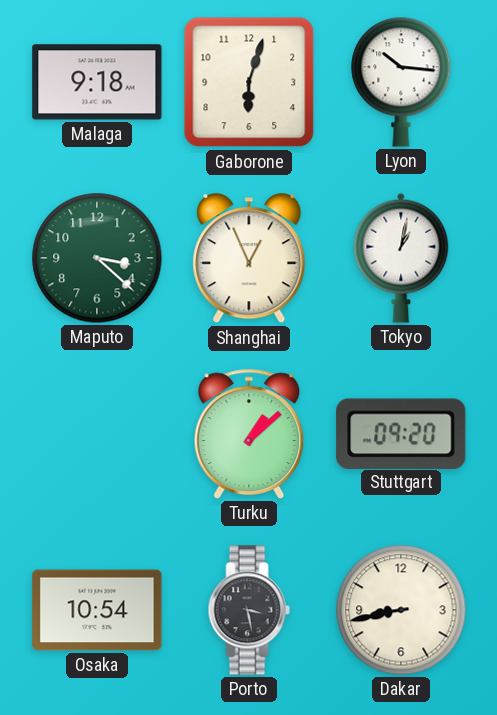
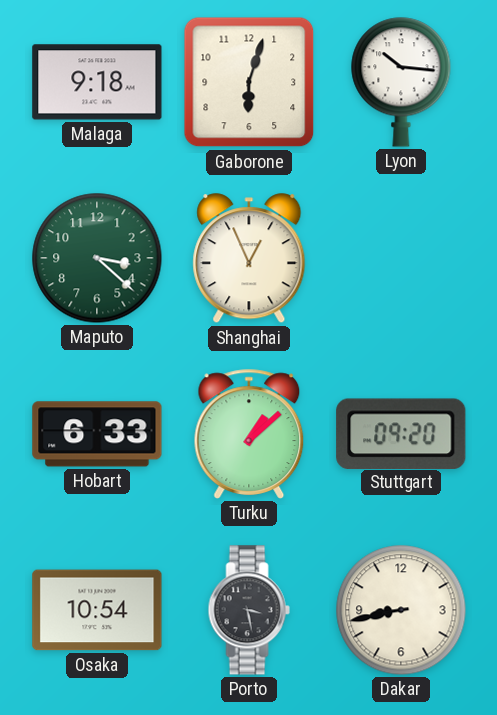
Tokyo: 1:02 -> none
Hobart: none -> 6:33
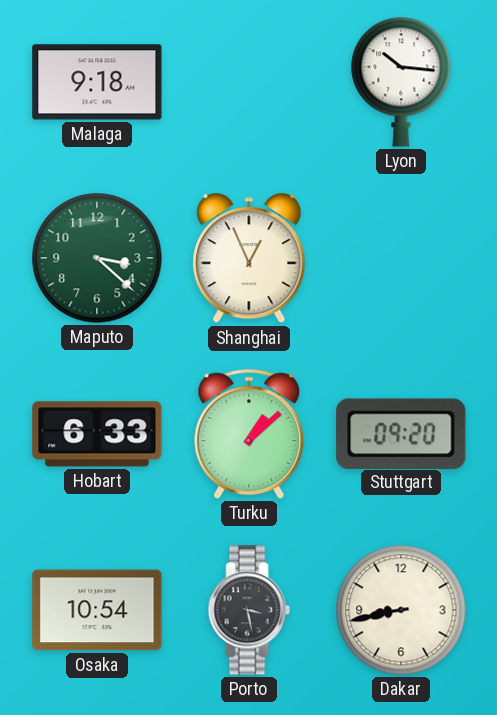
Gaborone: 6:03 -> none
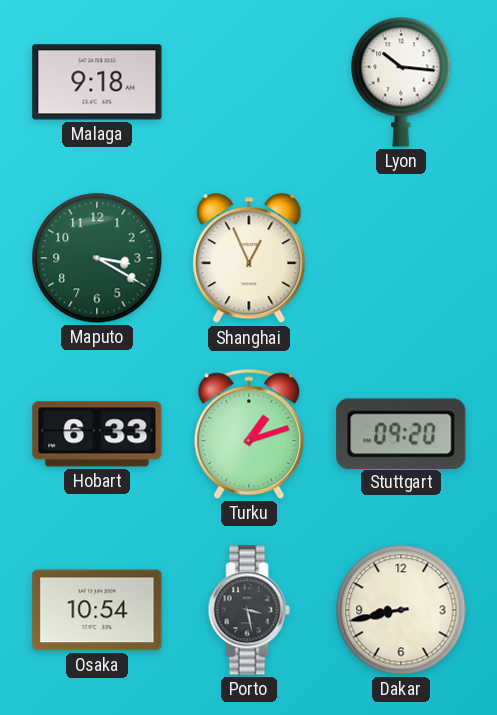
Maputo: 3:22 -> 3:20
Turku: 1:08 -> 1:12
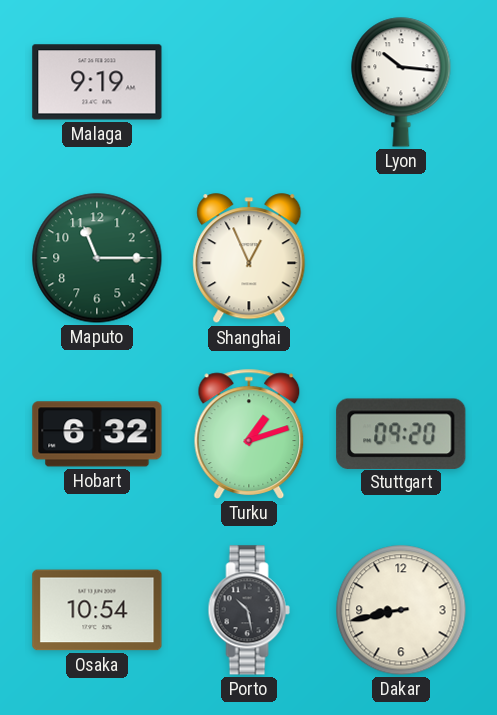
Malaga: 9:18 -> 9:19
Maputo: 3:20 -> 11:15
Hobart: 6:33 -> 6:32
Porto: 3:28 -> 10:28
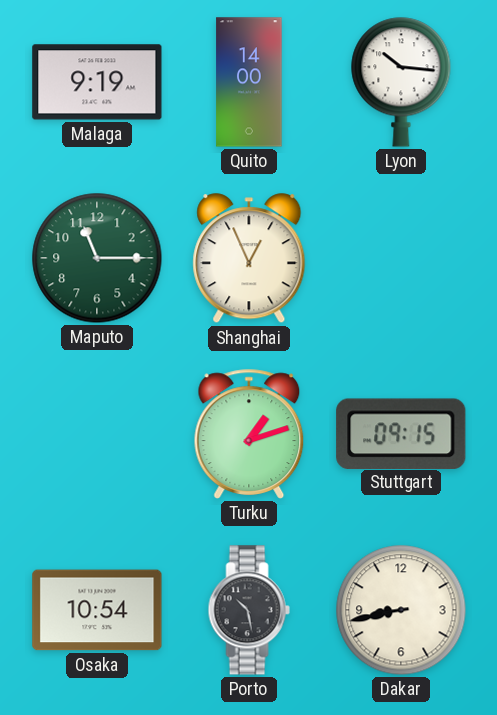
Quito: none -> 14:00
Hobart: 6:32 -> none
Stuttgart: 09:20 -> 09:15
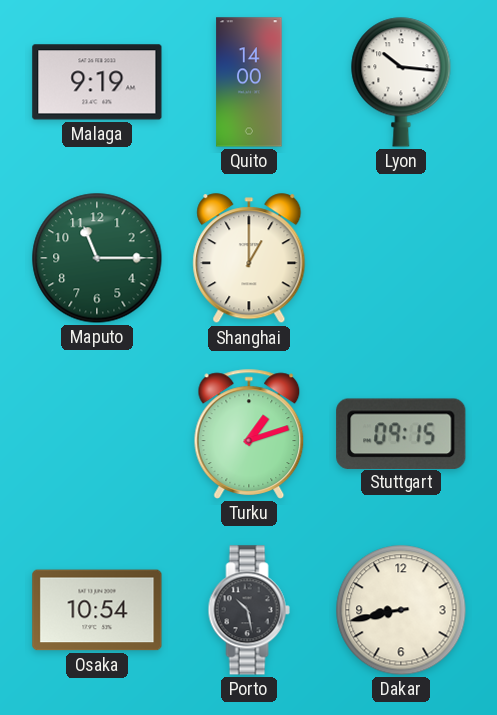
Shanghai: 12:56 -> 1:00
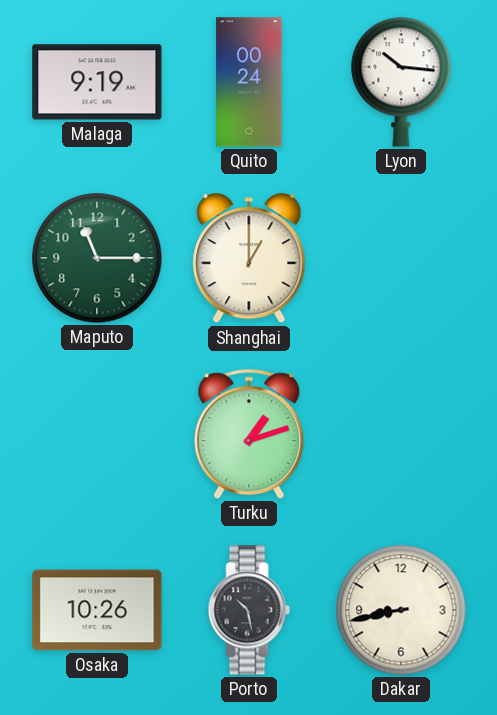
Quito: 14:00 -> 00:24
Stuttgart: 09:15 -> none
Osaka: 10:54 -> 10:26
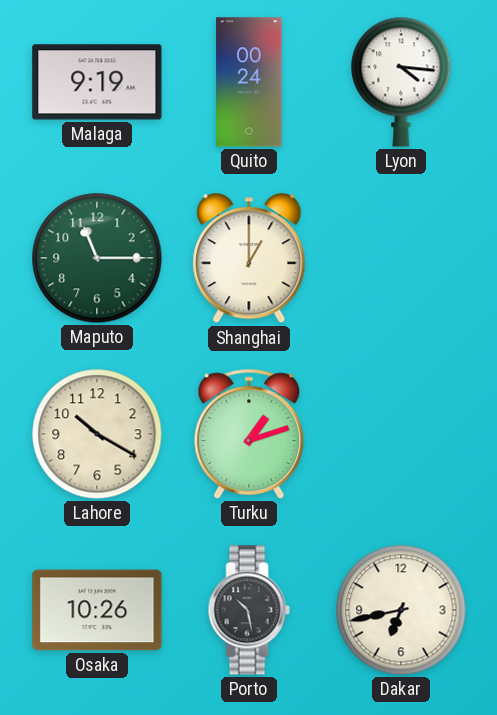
Lyon: 10:16 -> 4:16
Lahore: none -> 10:20
Dakar: 8:43 -> 6:43
